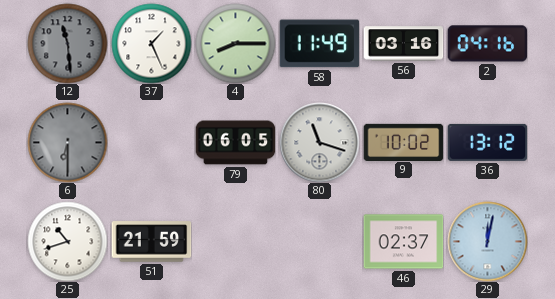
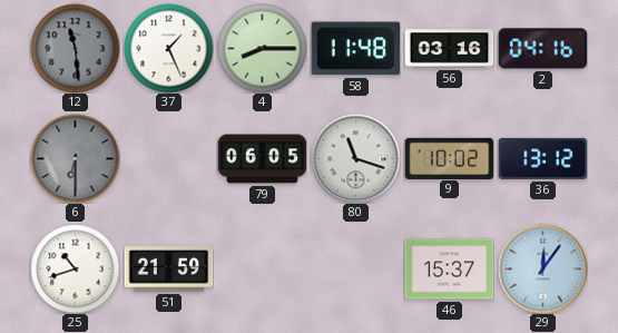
58: 11:49 -> 11:48
46: 02:37 -> 15:37
29: 12:02 -> 12:06
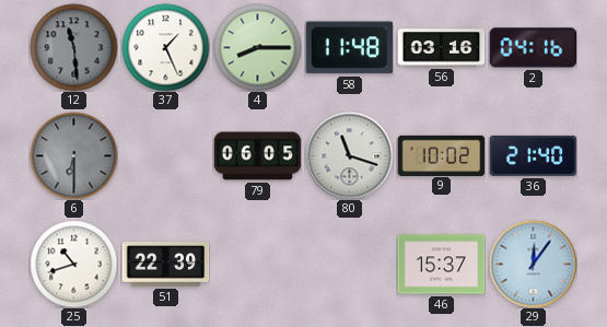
36: 13:12 -> 21:40
51: 21:59 -> 22:39
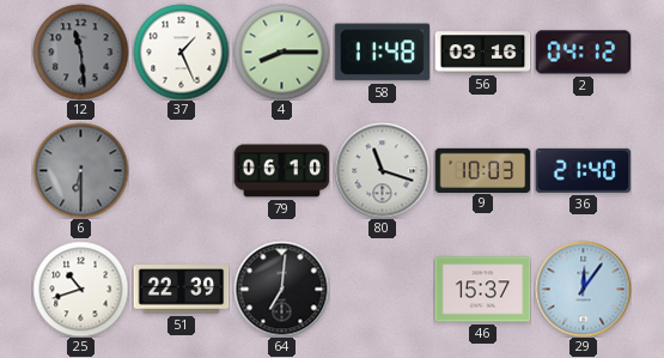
2: 04:16 -> 04:12
79: 06:05 -> 06:10
9: 10:02 -> 10:03
64: none -> 7:01
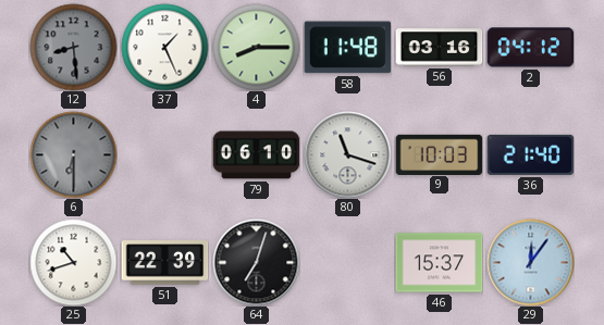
12: 11:29 -> 8:29
64: 7:01 -> 7:03
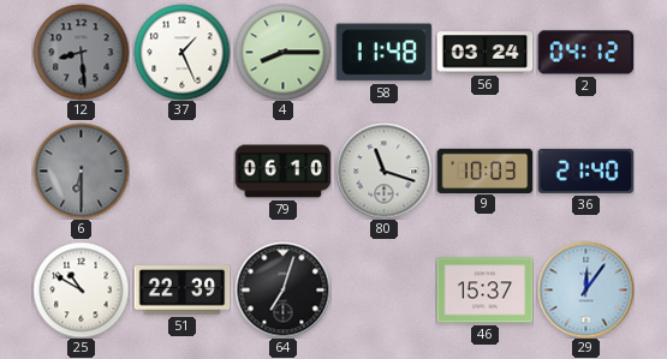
56: 03:16 -> 03:24
25: 10:42 -> 10:50
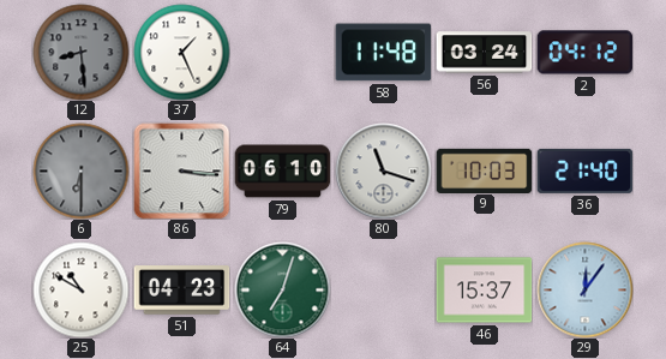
4: 8:15 -> none
86: none -> 3:16
51: 22:39 -> 04:23
64 dial: black -> green
